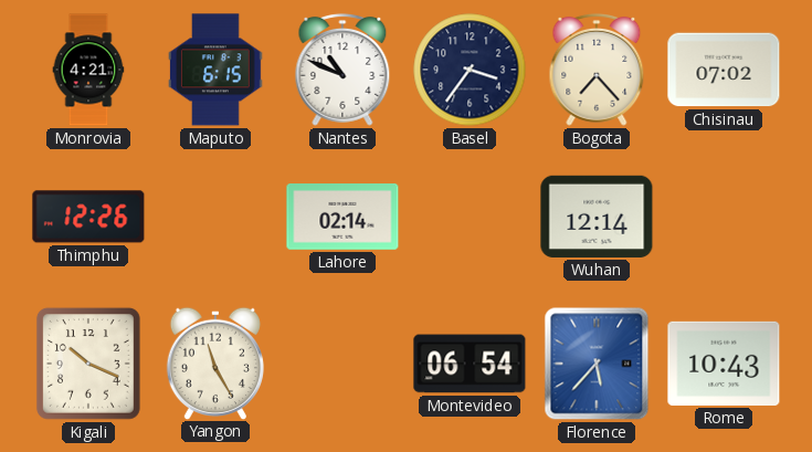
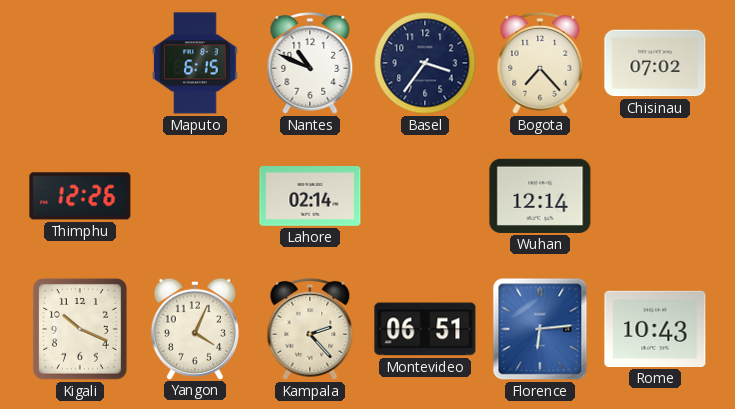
Monrovia: 4:21 -> none
Yangon: 11:25 -> 4:04
Kampala: none -> 2:23
Montevideo: 06:54 -> 06:51
Florence: 5:37 -> 6:14
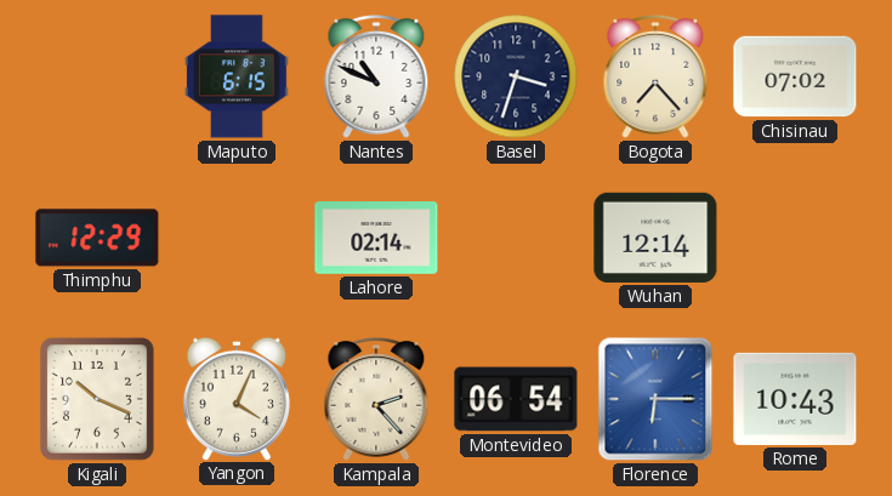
Basel: 3:36 -> 3:33
Thimphu: 12:26 -> 12:29
Montevideo: 06:51 -> 06:54
Florence: 6:14 -> 6:15
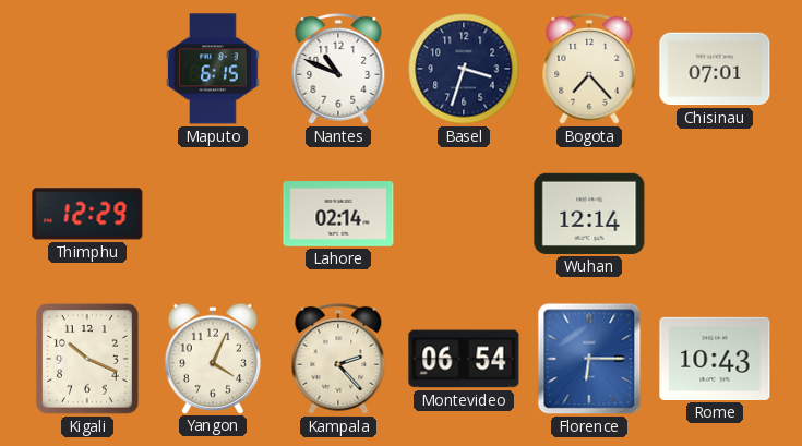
Chisinau: 07:02 -> 07:01
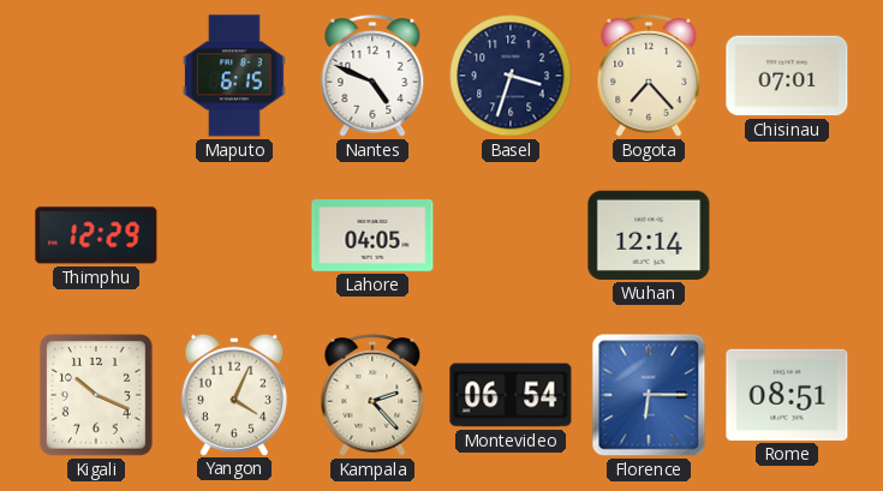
Nantes: 10:49 -> 4:49
Lahore: 02:14 -> 04:05
Rome: 10:43 -> 08:51
